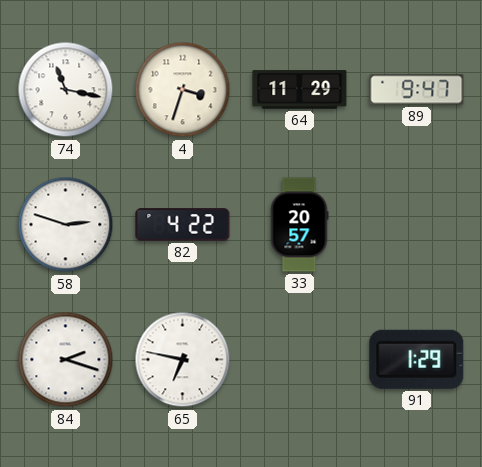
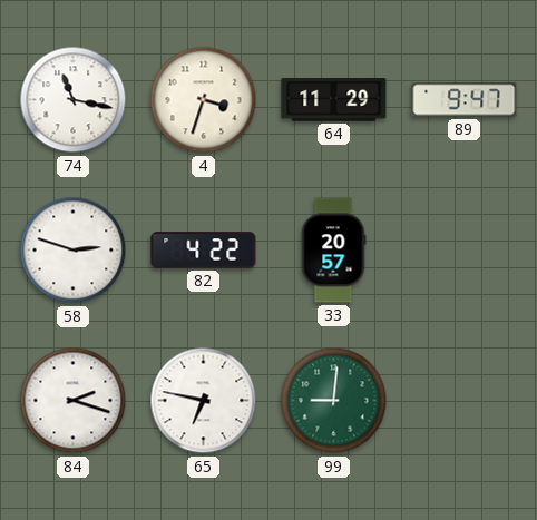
99: none -> 9:01
91: 1:29 -> none
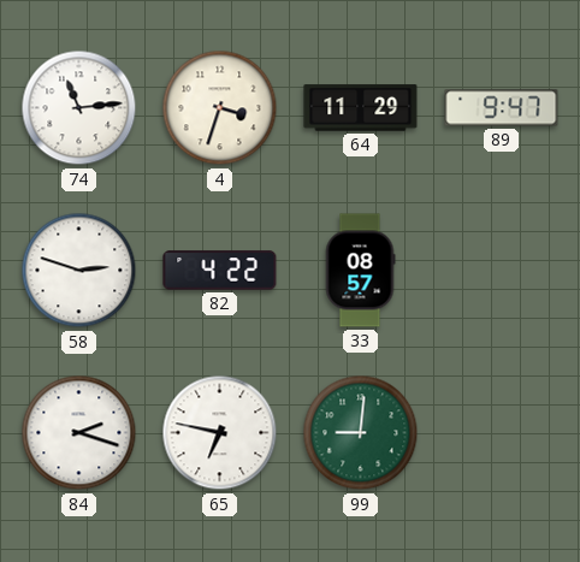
74: 11:17 -> 11:14
33: 20:57 -> 08:57
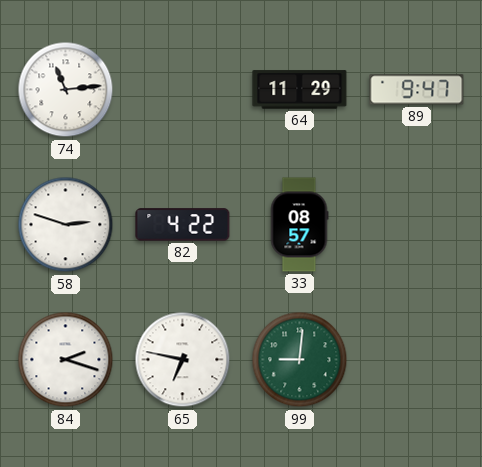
4: 3:33 -> none
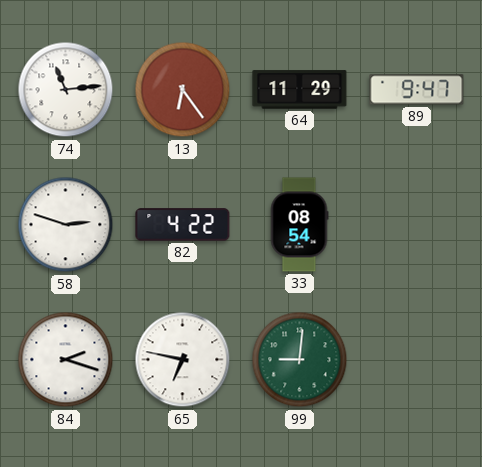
13: none -> 6:24
33: 08:57 -> 08:54
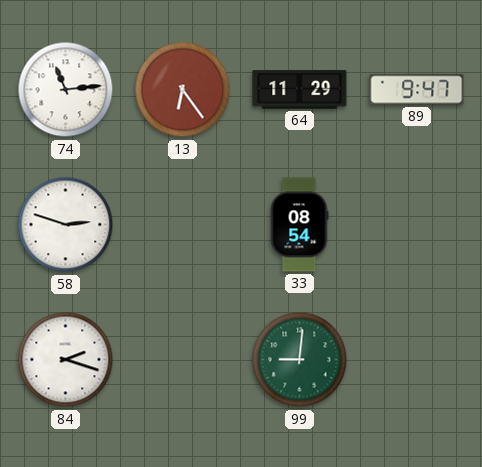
82: 4:22 -> none
65: 6:47 -> none
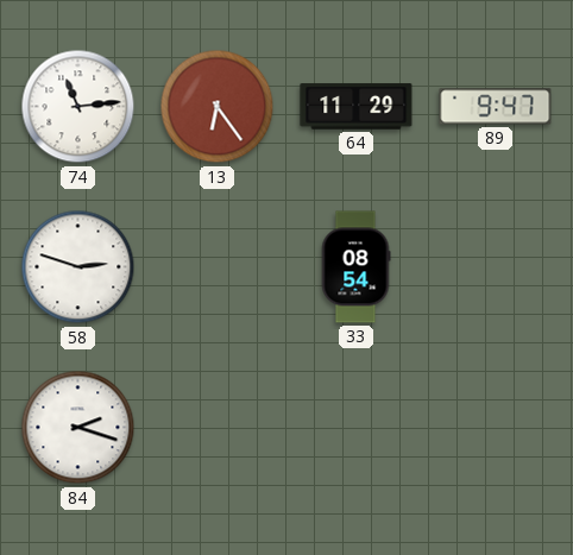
99: 9:01 -> none
